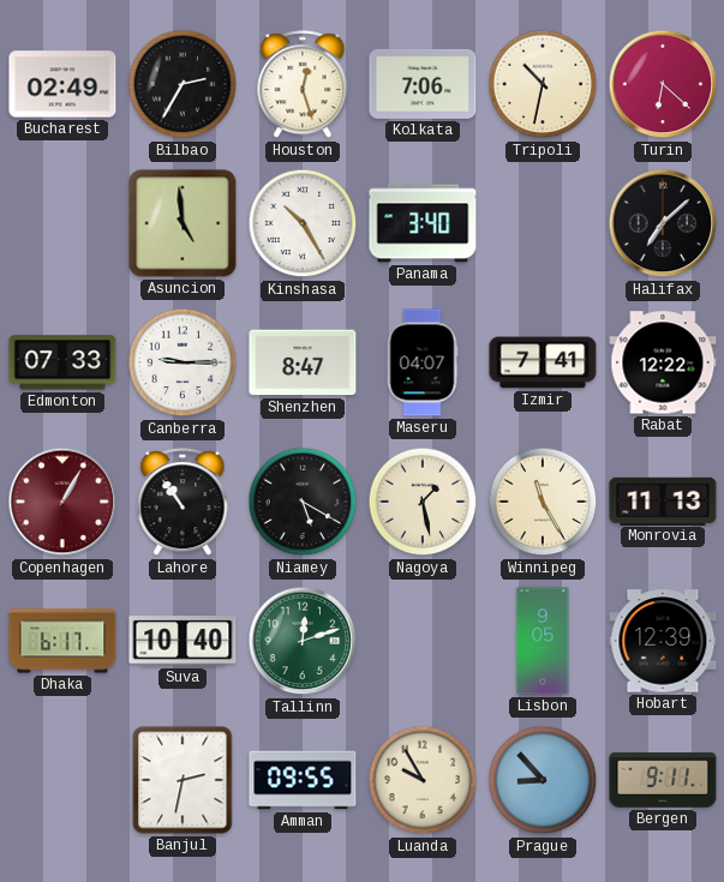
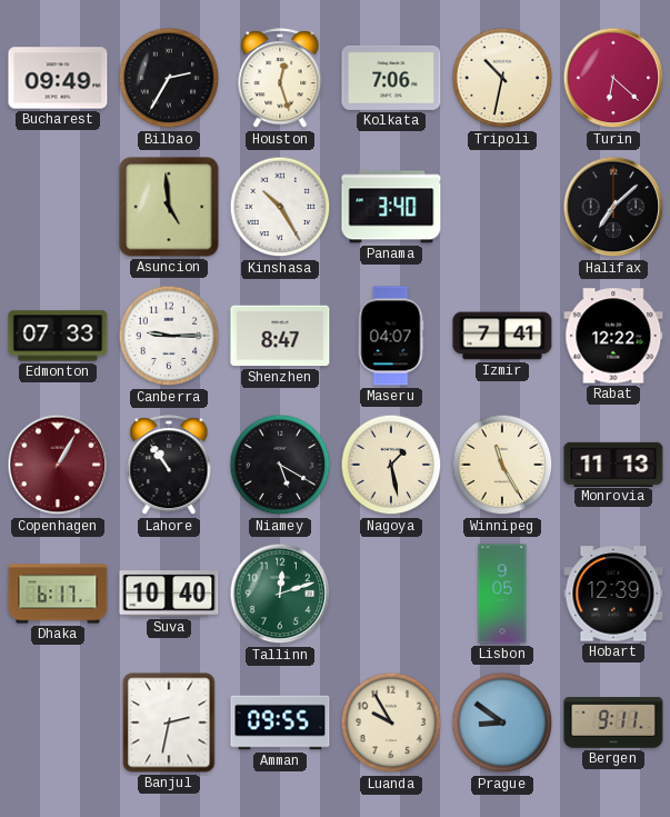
Bucharest: 02:49 -> 09:49
Prague: 8:53 -> 8:51
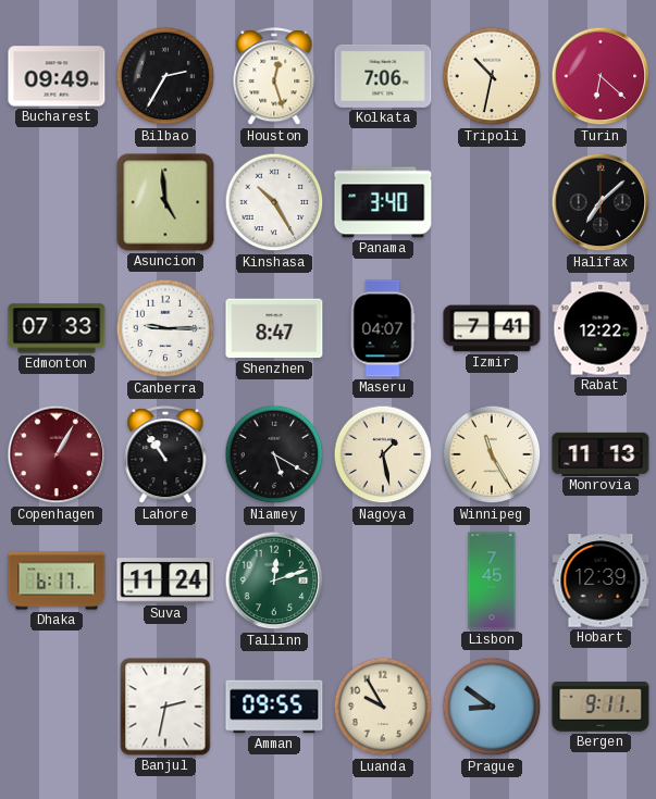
Suva: 10:40 -> 11:24
Lisbon: 9:05 -> 7:45
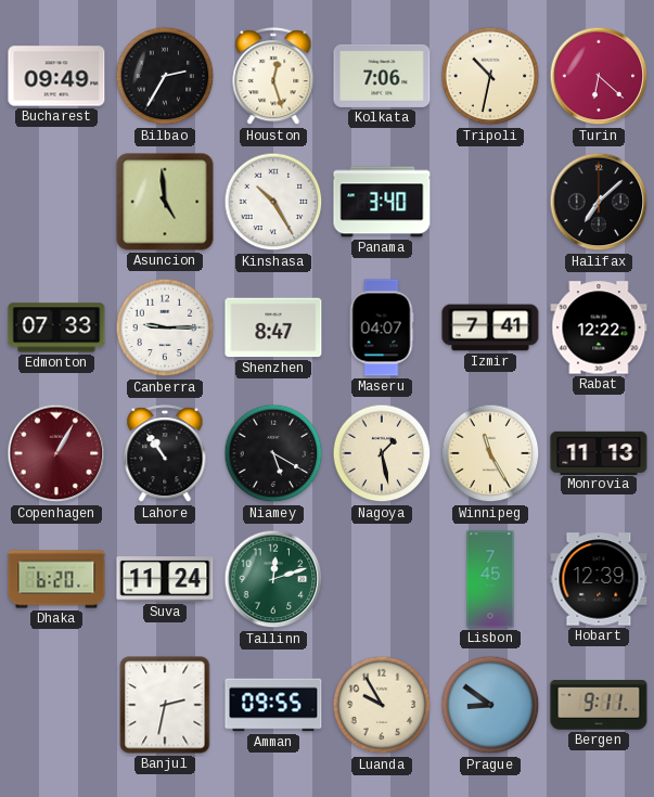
Dhaka: 6:17 -> 6:20
